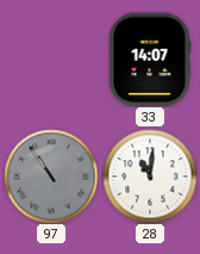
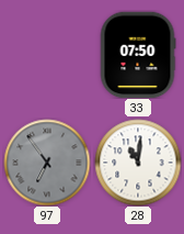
33: 14:07 -> 07:50
97: 10:54 -> 6:54
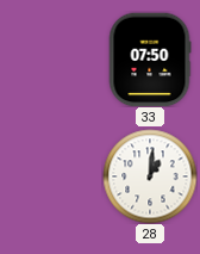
97: 6:54 -> none
28: 11:01 -> 1:01
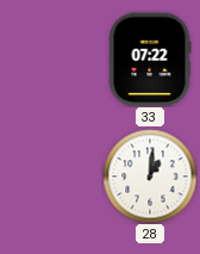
33: 07:50 -> 07:22
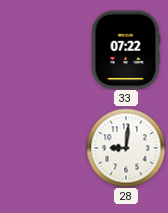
28: 1:01 -> 9:01
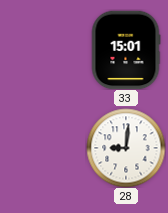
33: 07:22 -> 15:01
